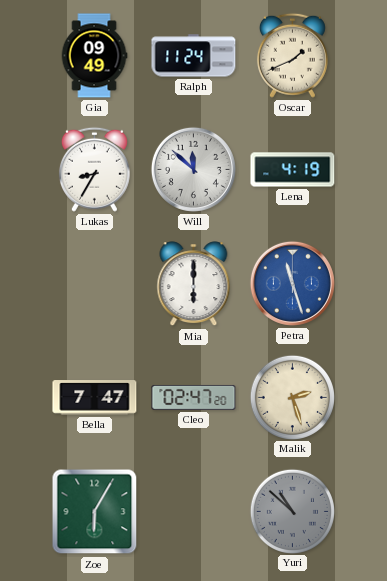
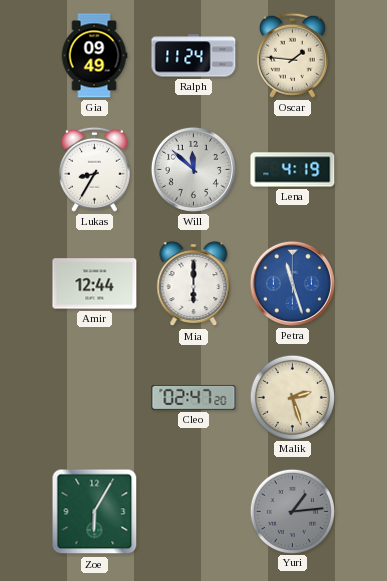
Oscar: 1:41 -> 1:46
Amir: none -> 12:44
Bella: 7:47 -> none
Yuri: 10:52 -> 1:14
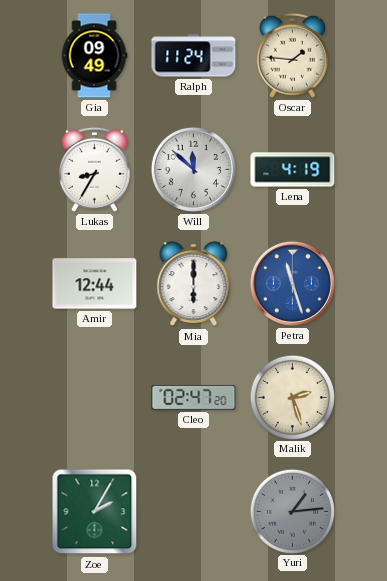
Zoe: 6:05 -> 2:05
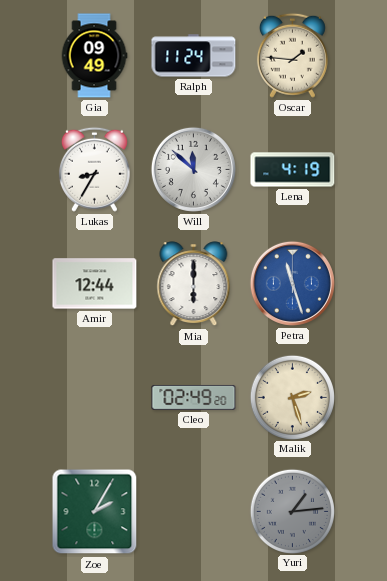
Cleo: 02:47 -> 02:49
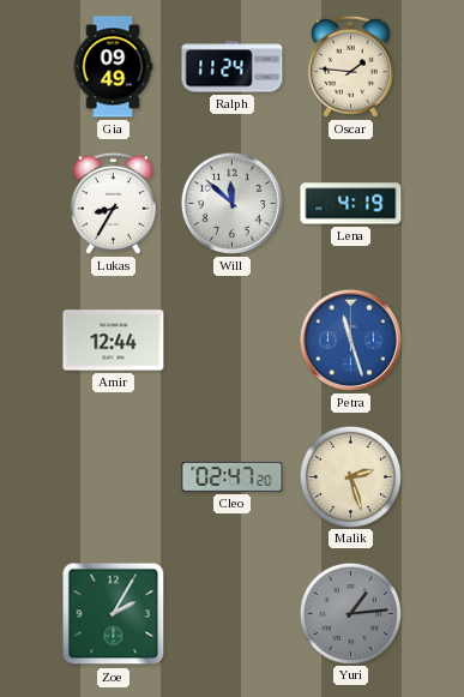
Mia: 6:00 -> none
Cleo: 02:49 -> 02:47
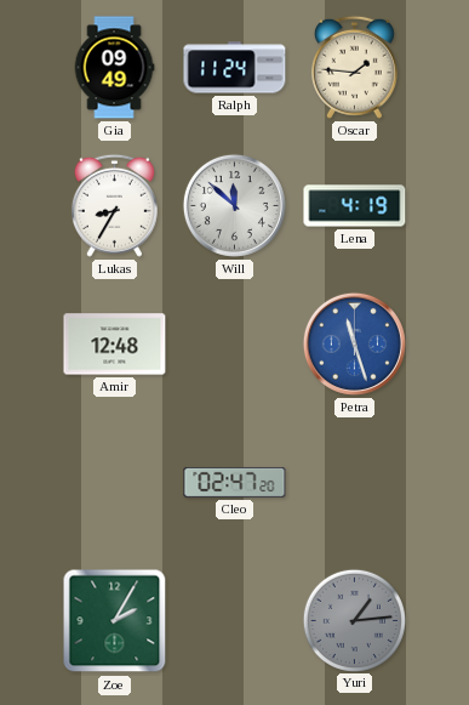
Amir: 12:44 -> 12:48
Malik: 2:27 -> none
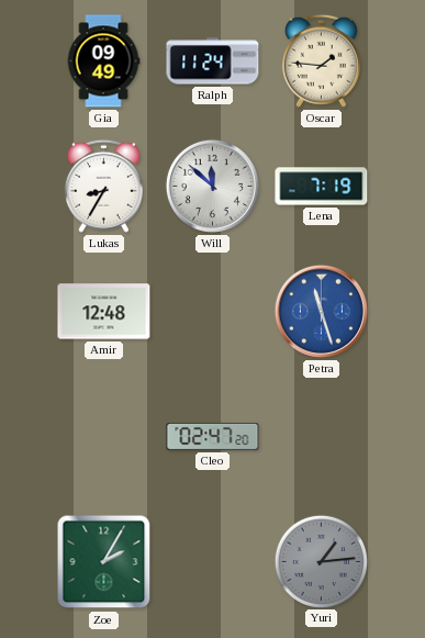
Lena: 4:19 -> 7:19
